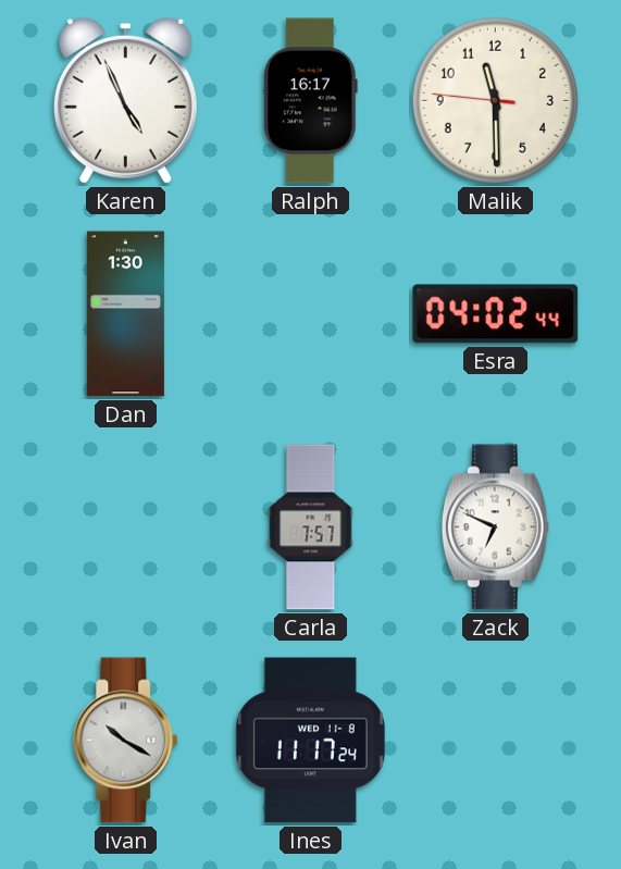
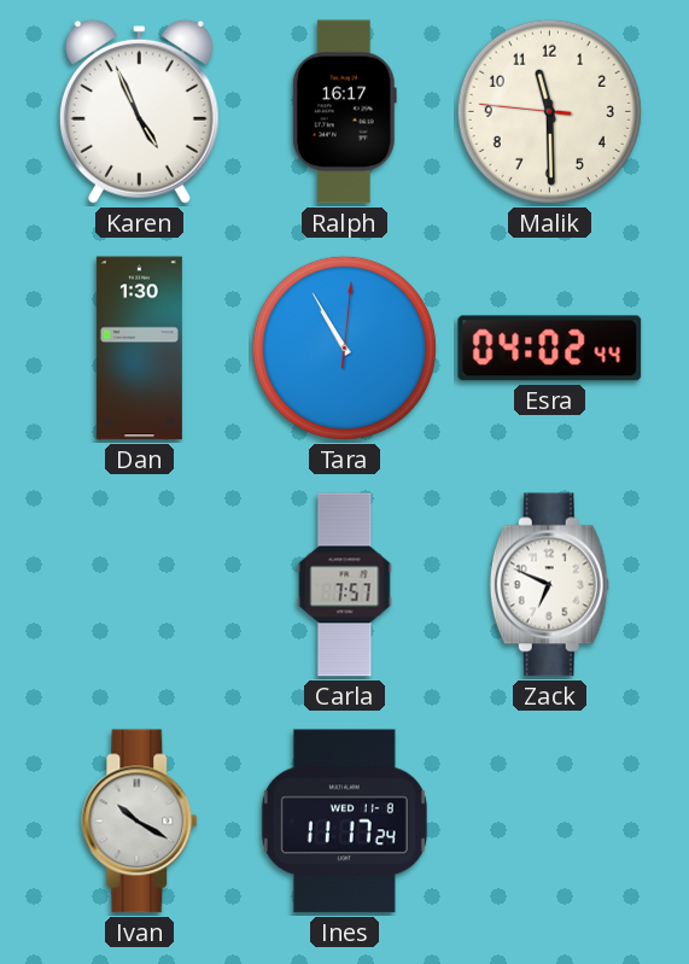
Tara: none -> 10:55
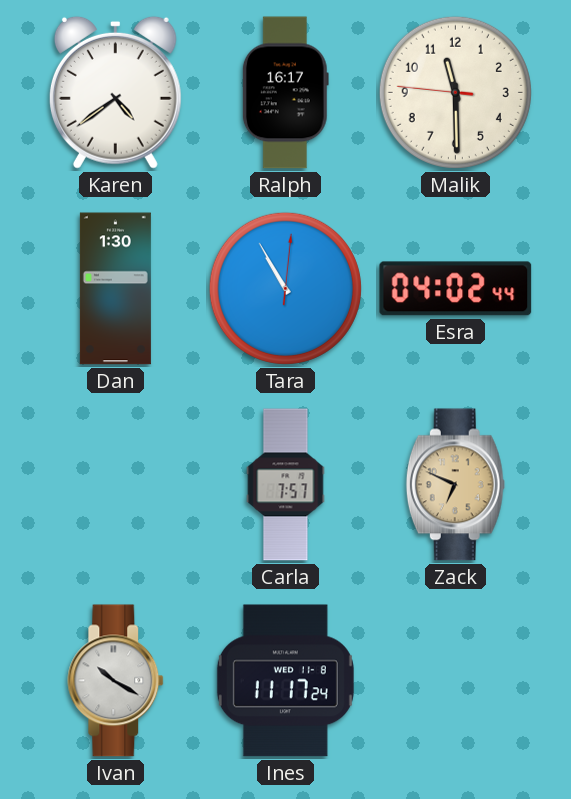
Karen: 4:56 -> 4:39
Zack dial: white -> champagne
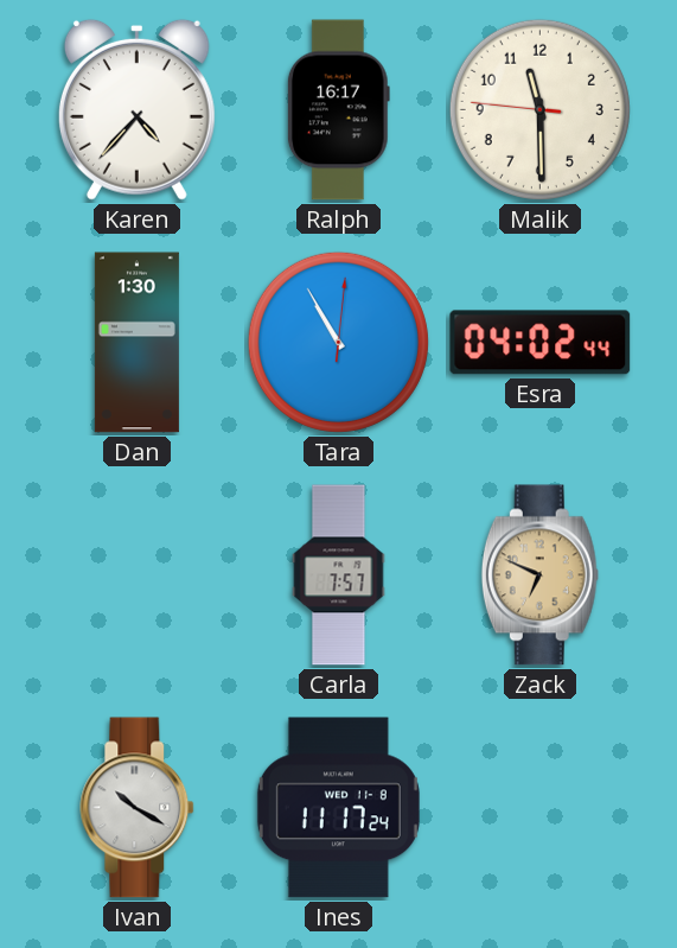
Karen: 4:39 -> 4:37
